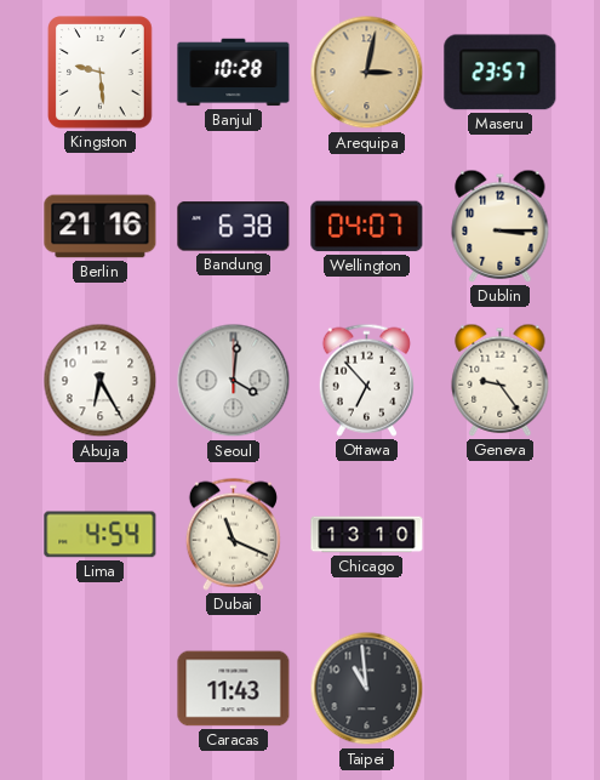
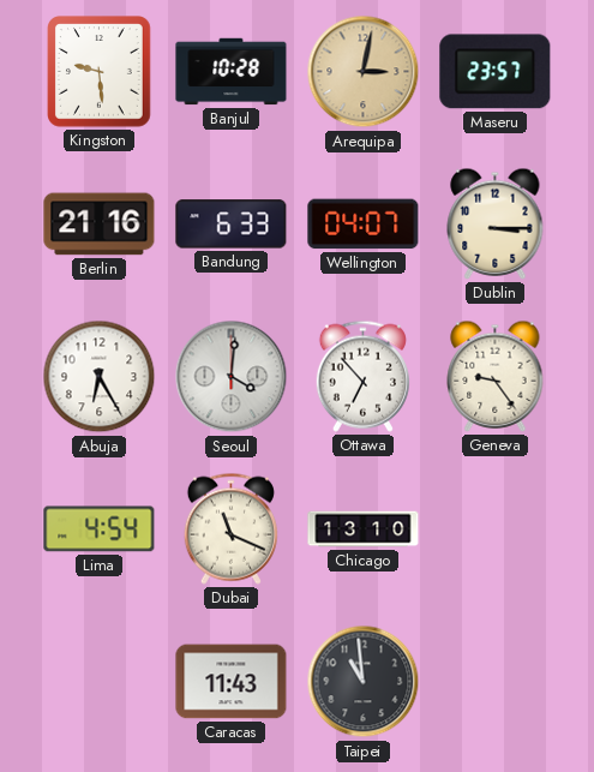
Bandung: 6:38 -> 6:33
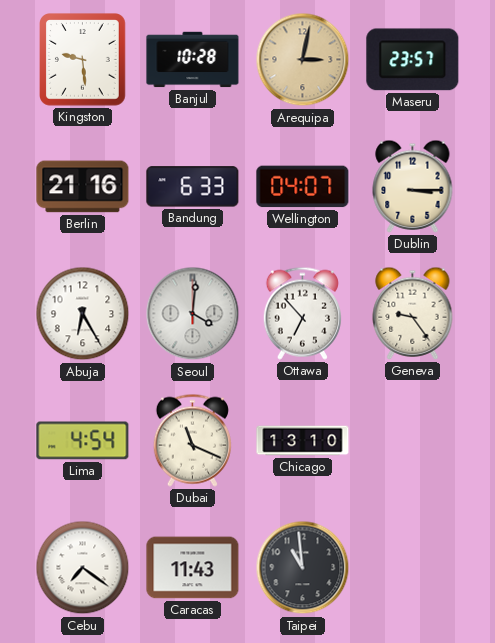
Cebu: none -> 7:21
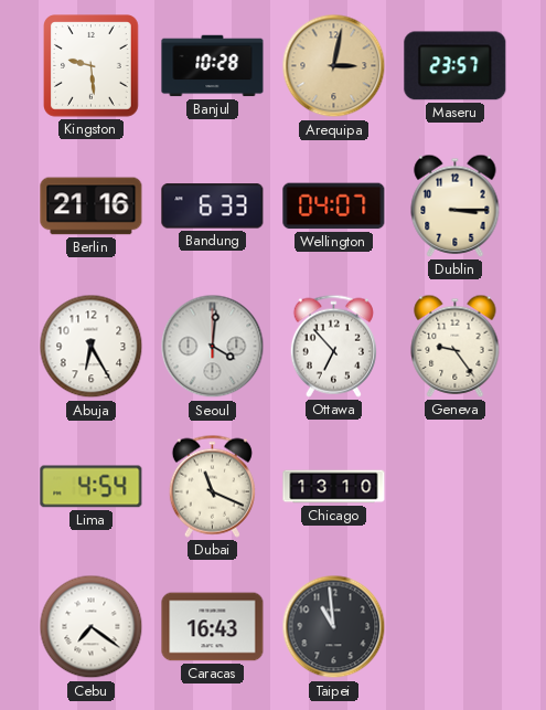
Caracas: 11:43 -> 16:43
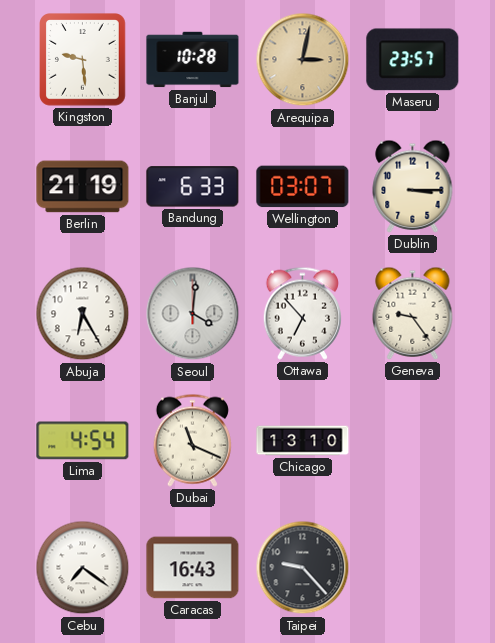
Berlin: 21:16 -> 21:19
Wellington: 04:07 -> 03:07
Taipei: 10:59 -> 9:23
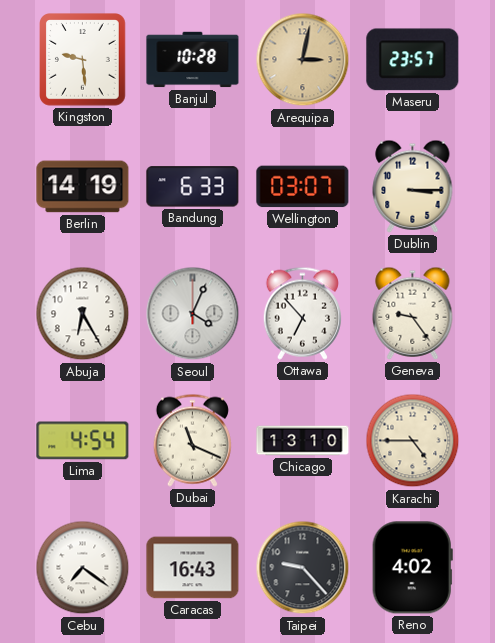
Berlin: 21:19 -> 14:19
Seoul: 4:01 -> 4:04
Karachi: none -> 4:45
Reno: none -> 4:02
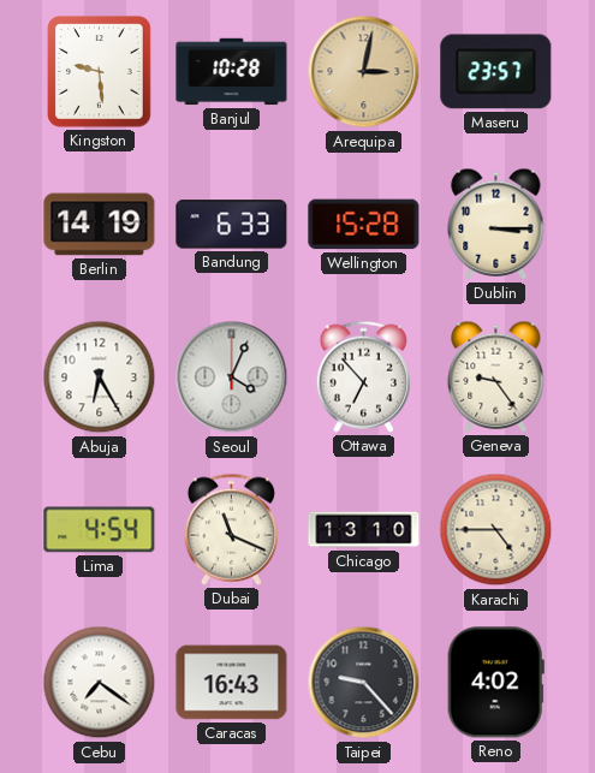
Wellington: 03:07 -> 15:28
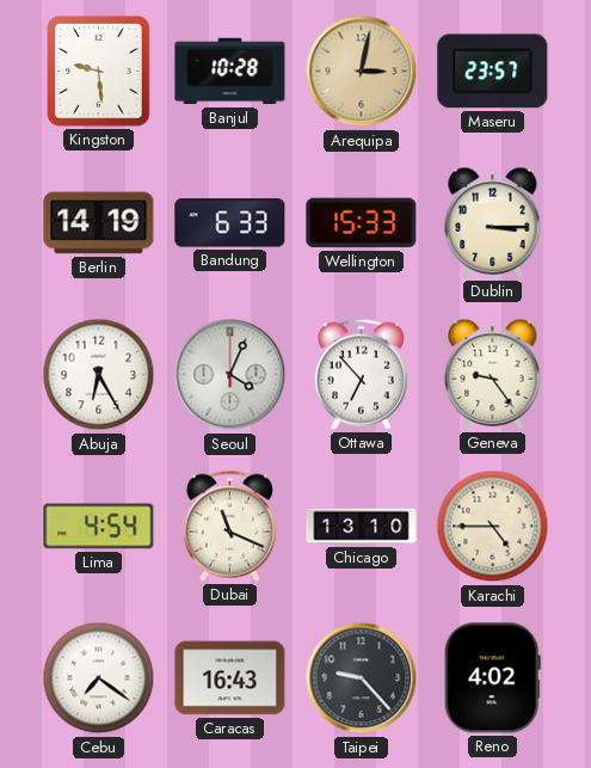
Wellington: 15:28 -> 15:33
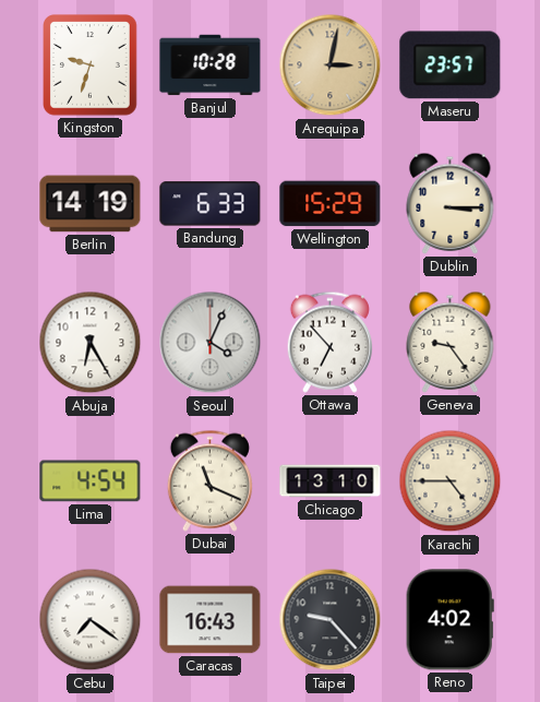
Kingston: 9:29 -> 9:33
Wellington: 15:33 -> 15:29
